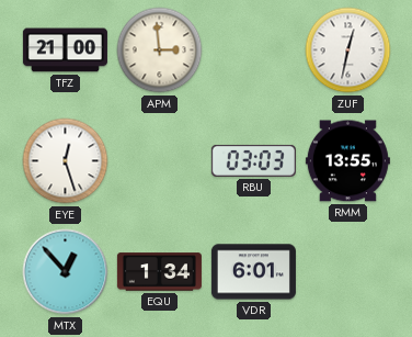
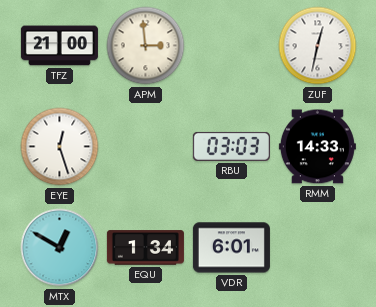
RMM: 13:55 -> 14:33
MTX: 12:53 -> 12:50
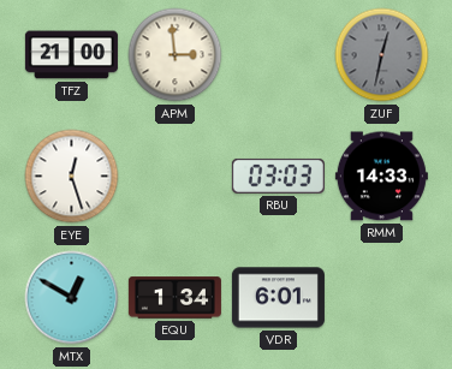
ZUF dial: white -> grey
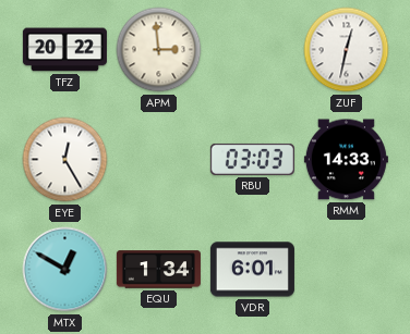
TFZ: 21:00 -> 20:22
ZUF dial: grey -> white
EYE: 12:27 -> 12:25
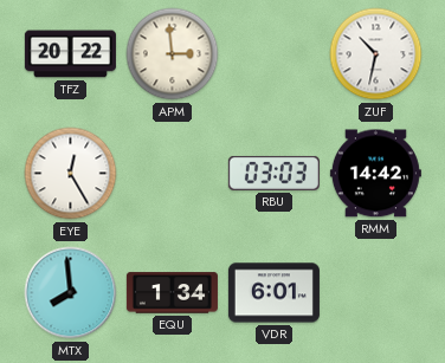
ZUF: 12:32 -> 10:32
RMM: 14:33 -> 14:42
MTX: 12:50 -> 7:59
